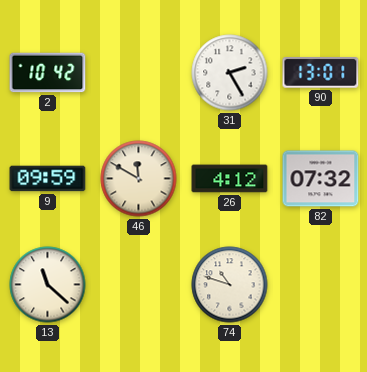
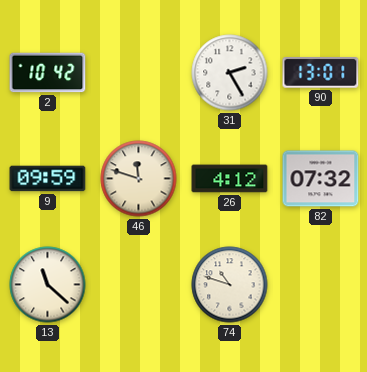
46: 11:50 -> 11:48
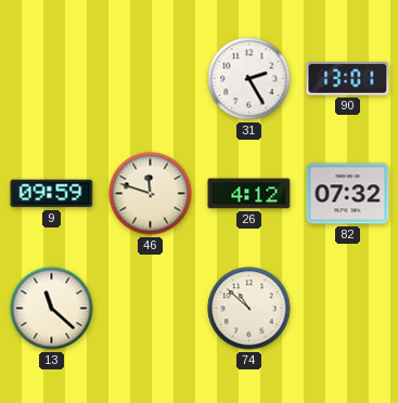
2: 10:42 -> none
74: 10:48 -> 10:52
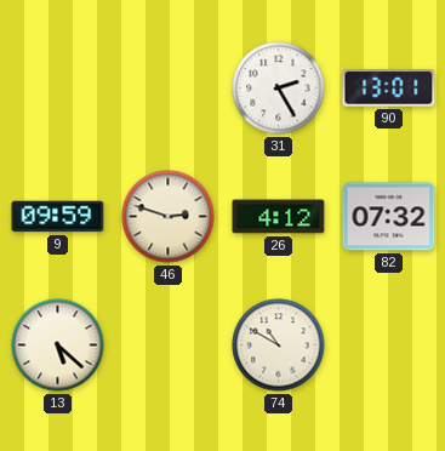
46: 11:48 -> 2:48
13: 11:22 -> 5:22
74: 10:52 -> 10:50
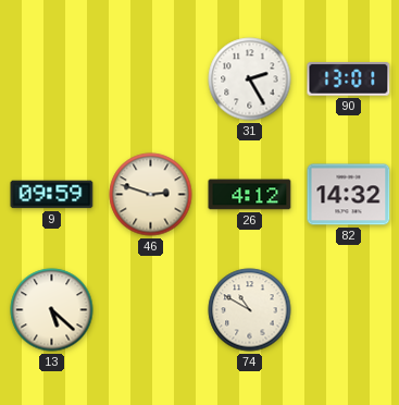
82: 07:32 -> 14:32
